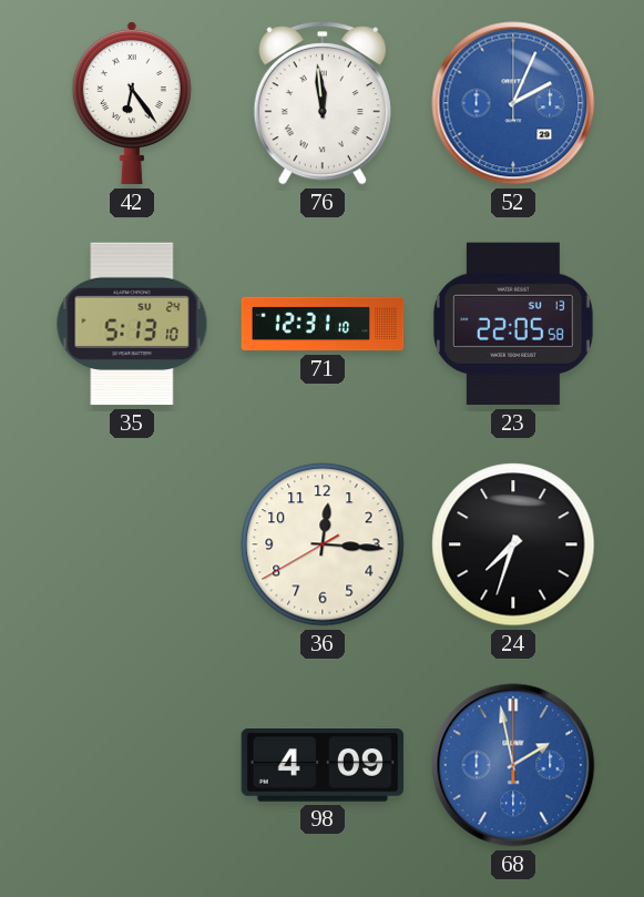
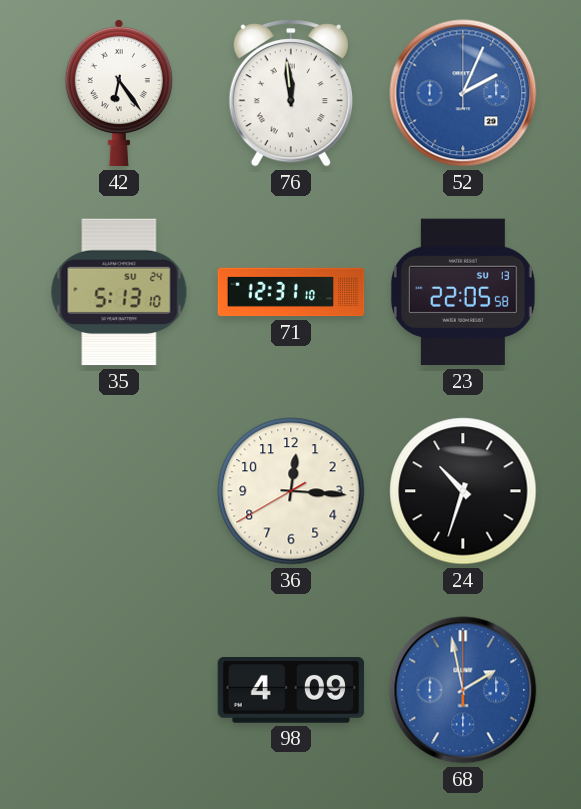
24: 7:33 -> 10:33
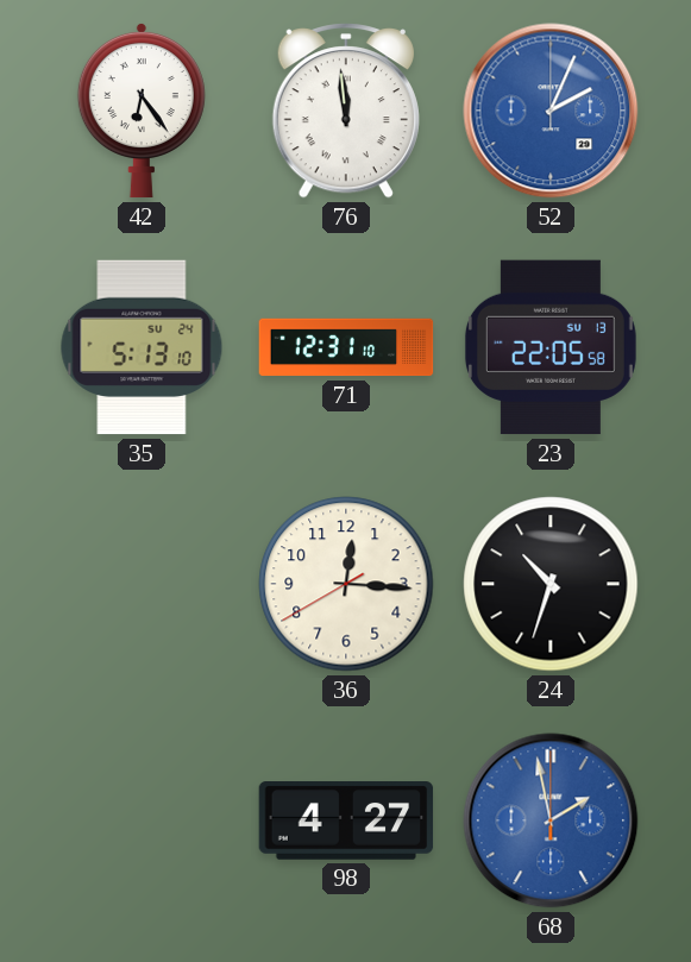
98: 4:09 -> 4:27
